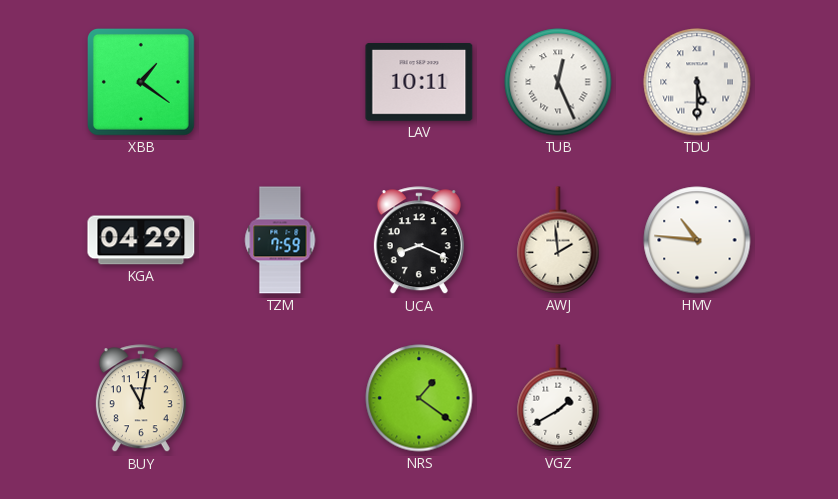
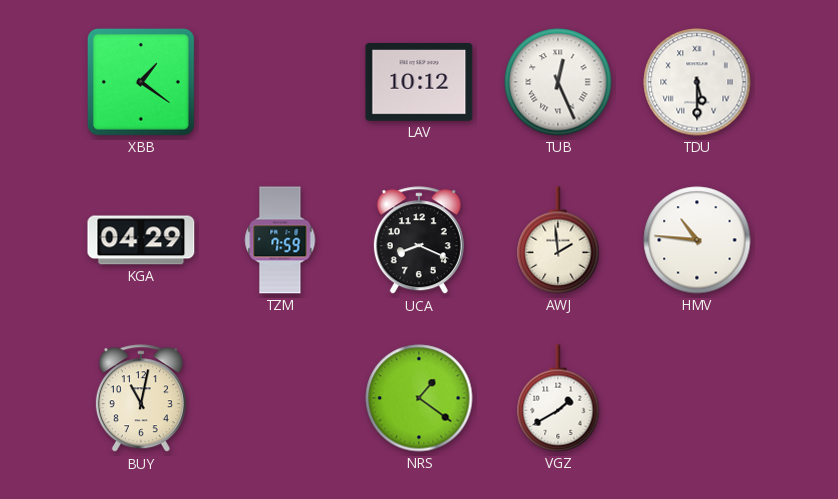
LAV: 10:11 -> 10:12
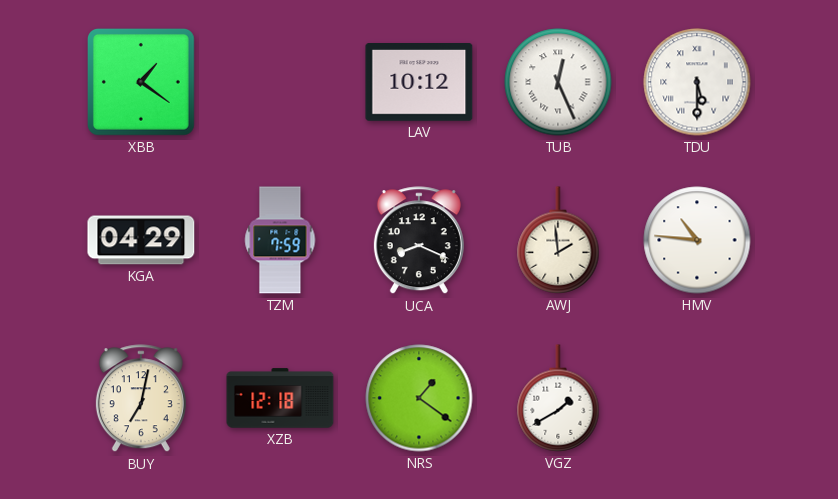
BUY: 11:02 -> 7:02
XZB: none -> 12:18
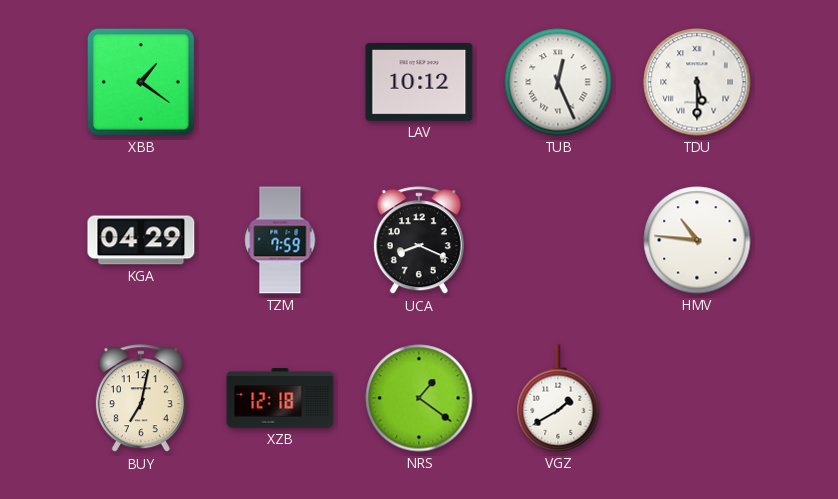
AWJ: 1:59 -> none
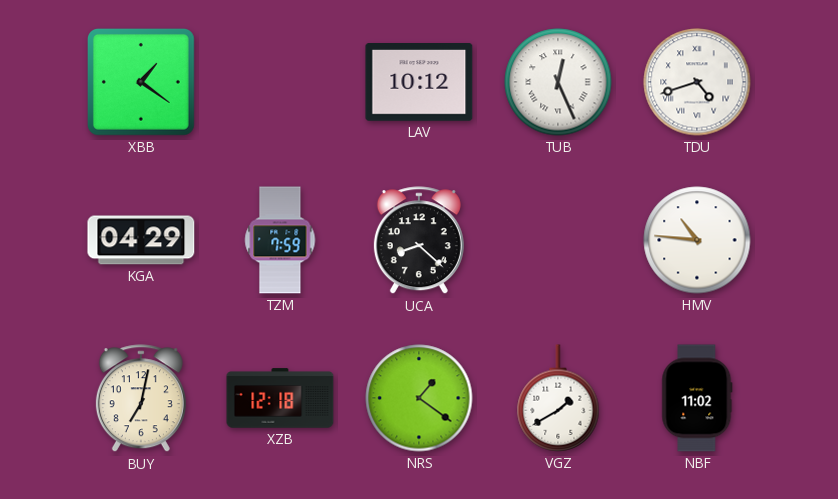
TDU: 5:30 -> 4:42
UCA: 8:19 -> 8:22
NBF: none -> 11:02
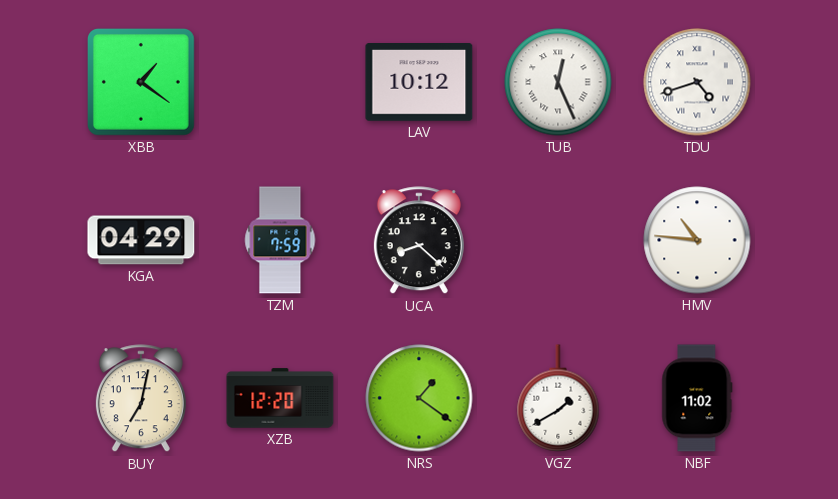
XZB: 12:18 -> 12:20
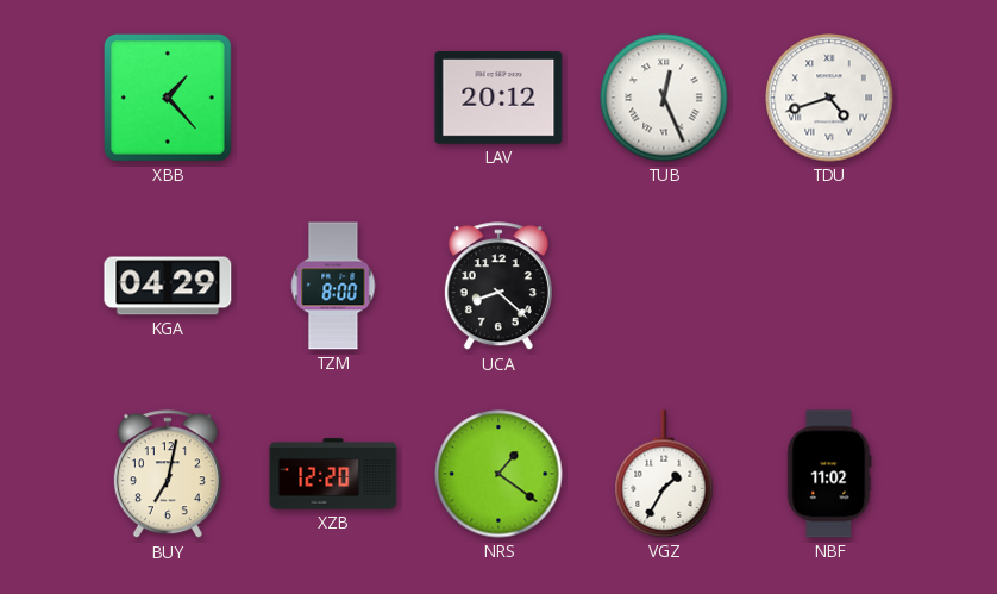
XBB: 1:21 -> 1:23
LAV: 10:12 -> 20:12
TZM: 7:59 -> 8:00
HMV: 10:46 -> none
VGZ: 1:40 -> 1:35
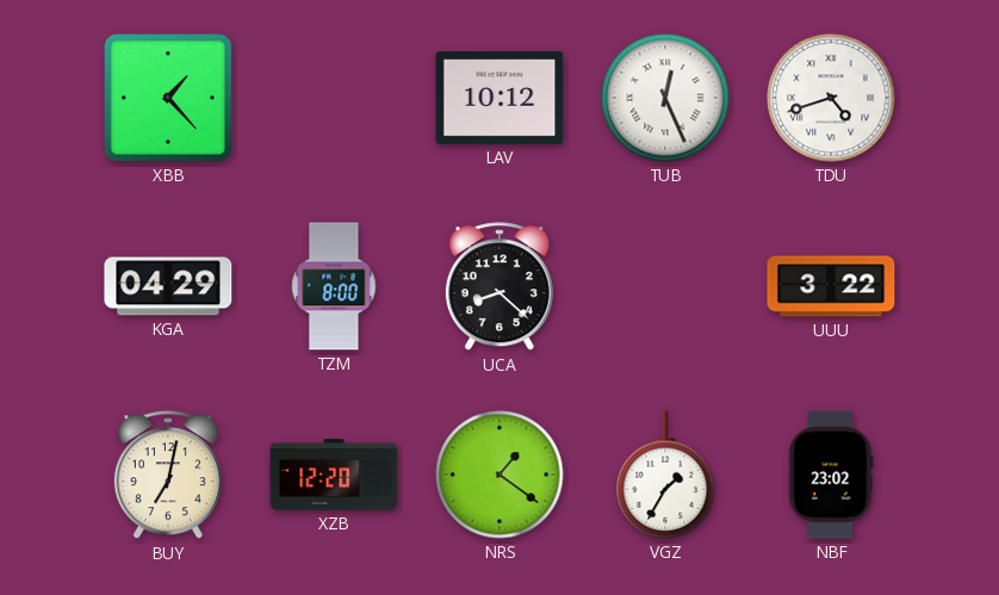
LAV: 20:12 -> 10:12
UUU: none -> 3:22
NBF: 11:02 -> 23:02
